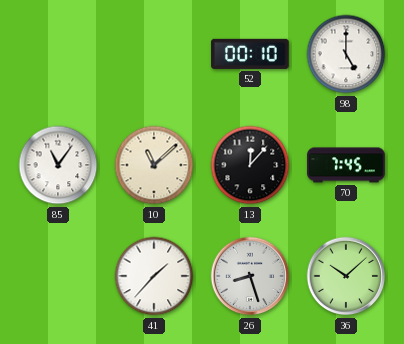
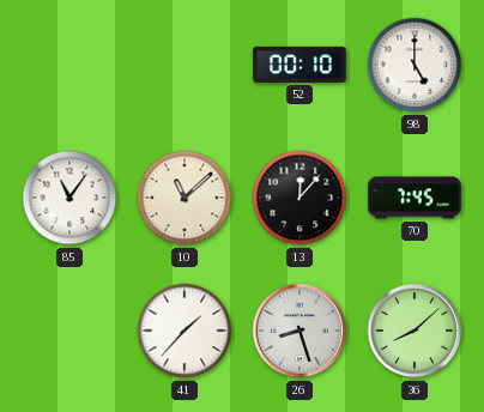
36: 10:08 -> 8:08
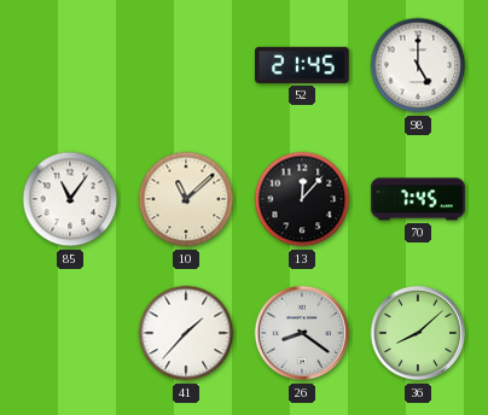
52: 00:10 -> 21:45
26: 8:27 -> 8:21
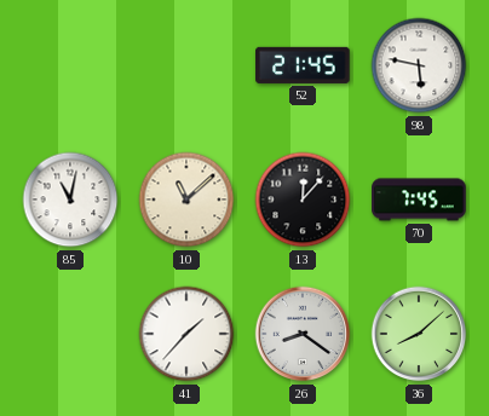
98: 5:00 -> 5:47
85: 11:06 -> 11:02
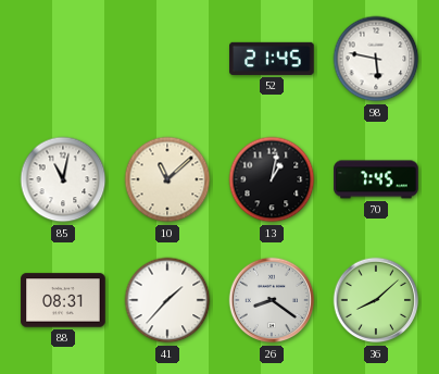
13: 12:07 -> 1:02
88: none -> 08:31
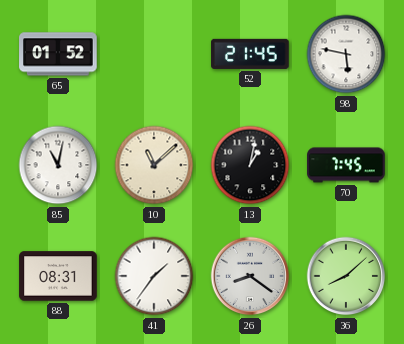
65: none -> 01:52
41: 1:37 -> 1:36
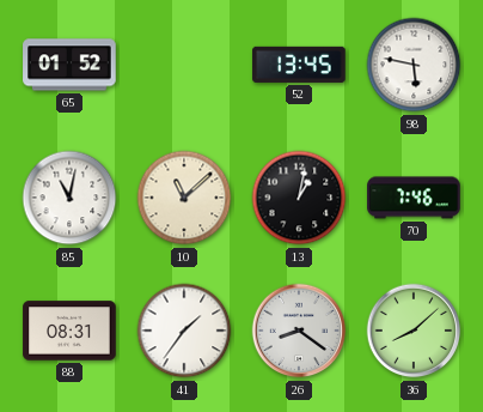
52: 21:45 -> 13:45
70: 7:45 -> 7:46
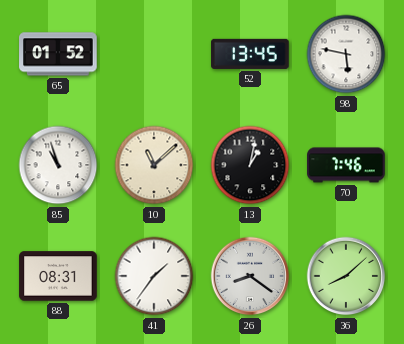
85: 11:02 -> 10:57
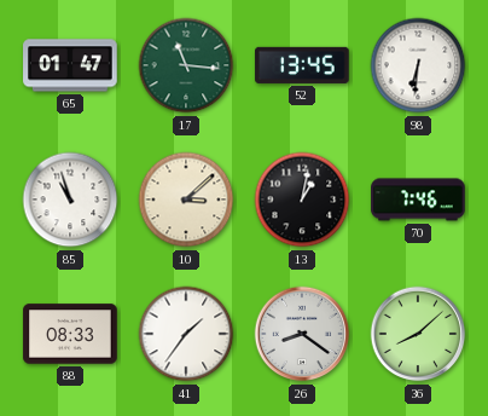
65: 01:52 -> 01:47
17: none -> 11:16
98: 5:47 -> 6:31
10: 11:08 -> 3:08
88: 08:31 -> 08:33
